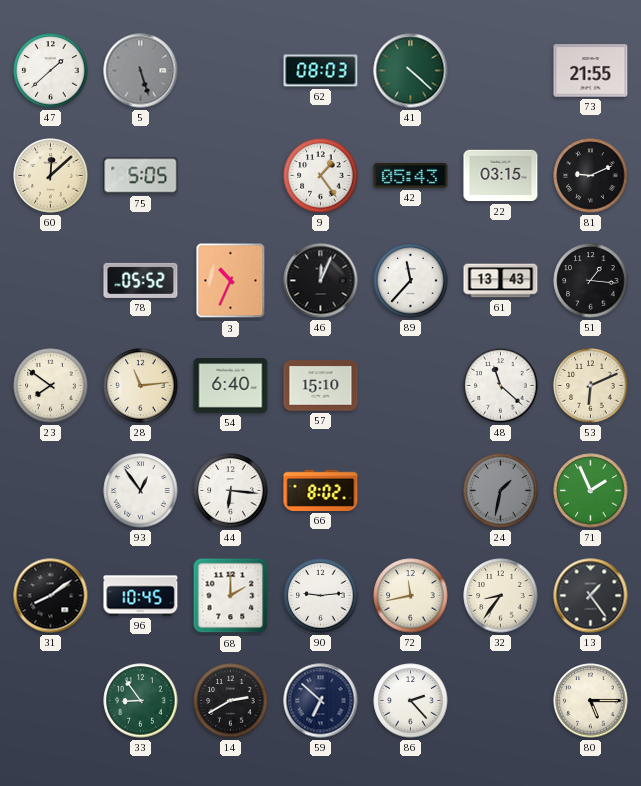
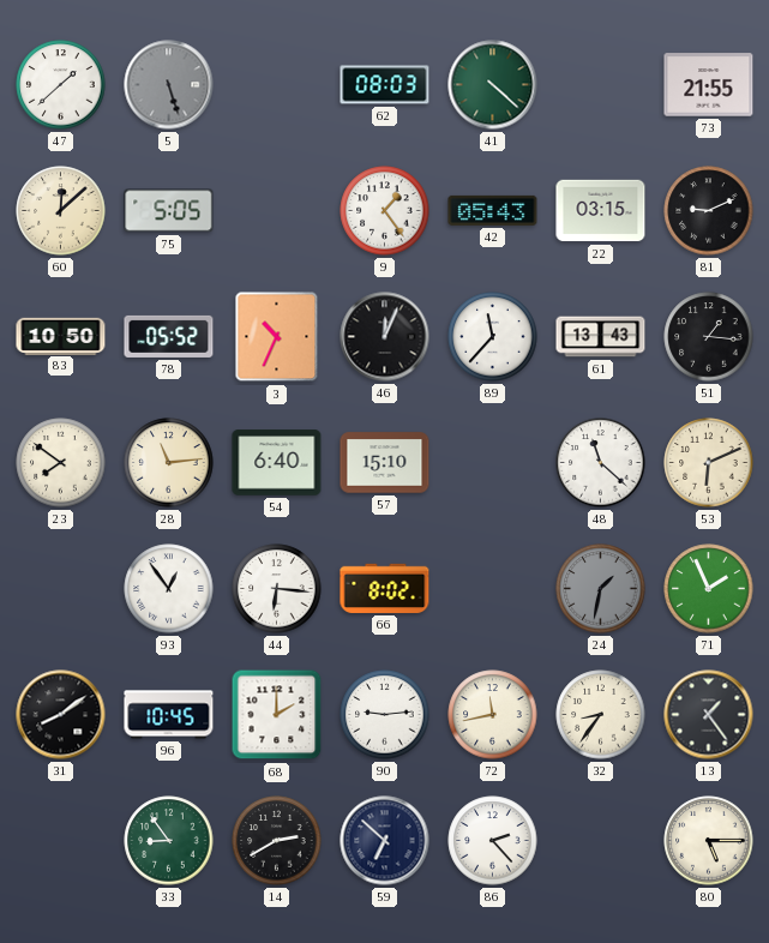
83: none -> 10:50
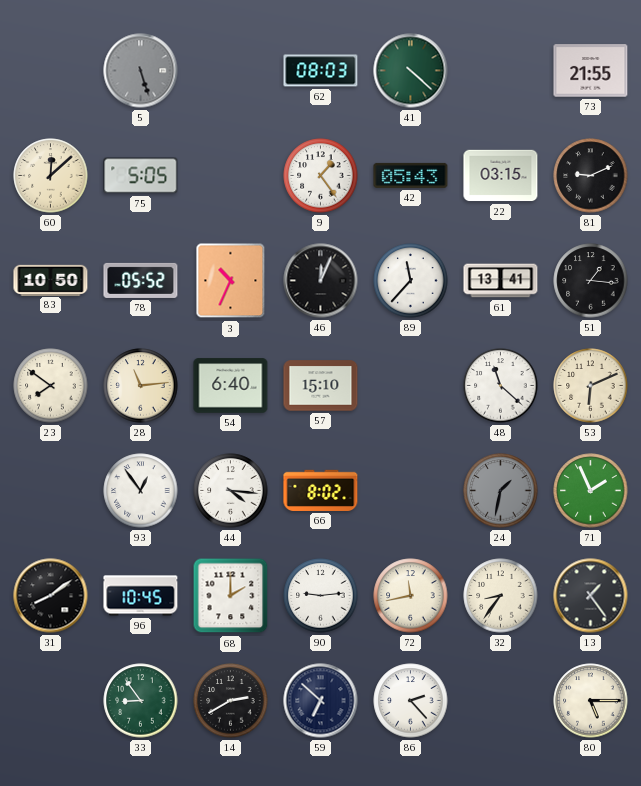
47: 1:38 -> none
61: 13:43 -> 13:41
44: 6:16 -> 4:16
